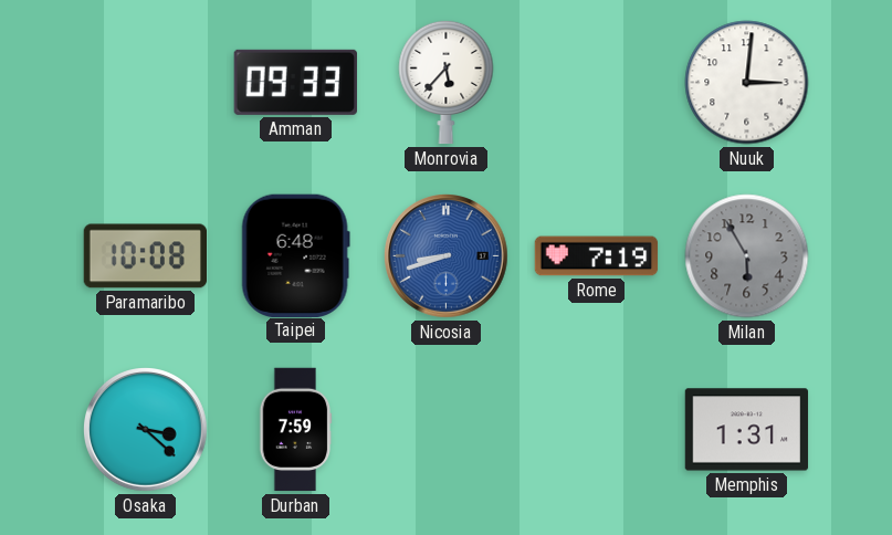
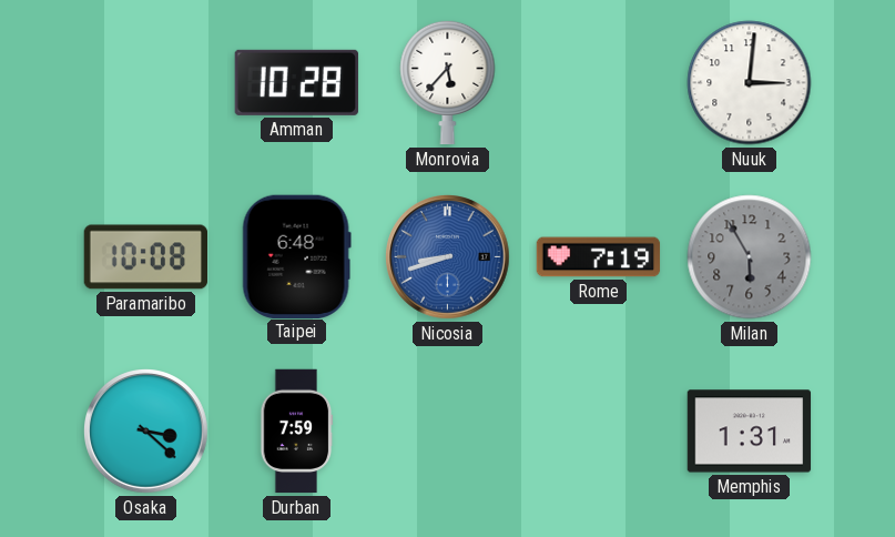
Amman: 09:33 -> 10:28
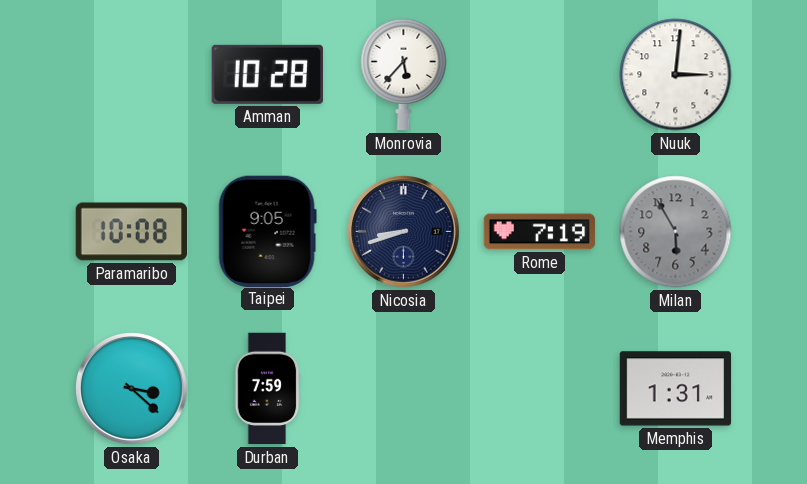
Taipei: 6:48 -> 9:05
Nicosia dial: blue -> navy
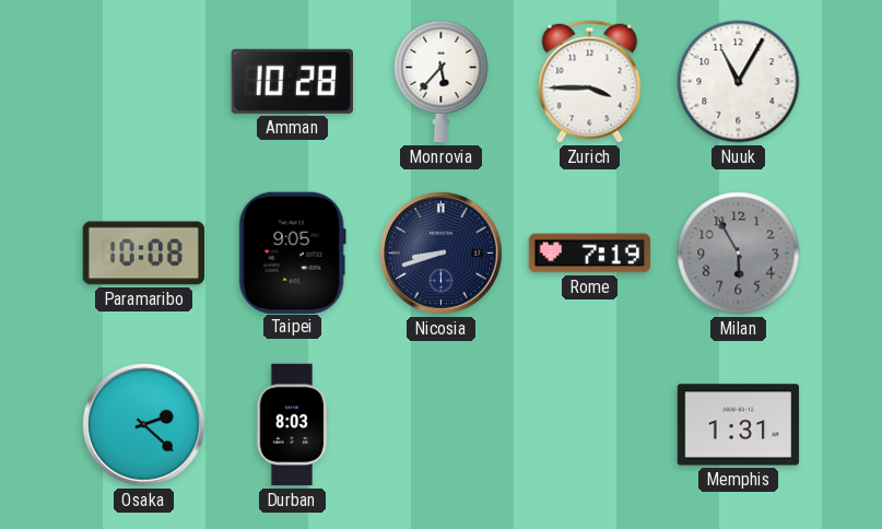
Zurich: none -> 3:45
Nuuk: 3:01 -> 11:05
Osaka: 3:22 -> 2:22
Durban: 7:59 -> 8:03
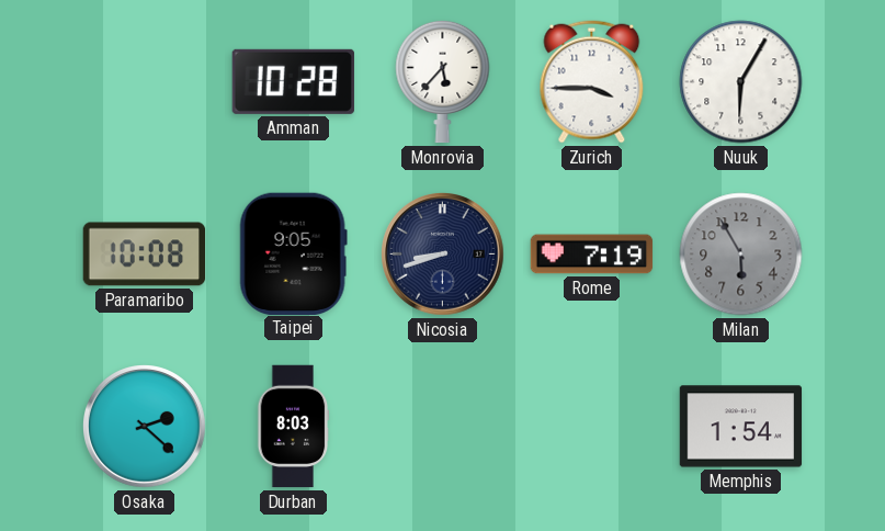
Nuuk: 11:05 -> 6:05
Memphis: 1:31 -> 1:54
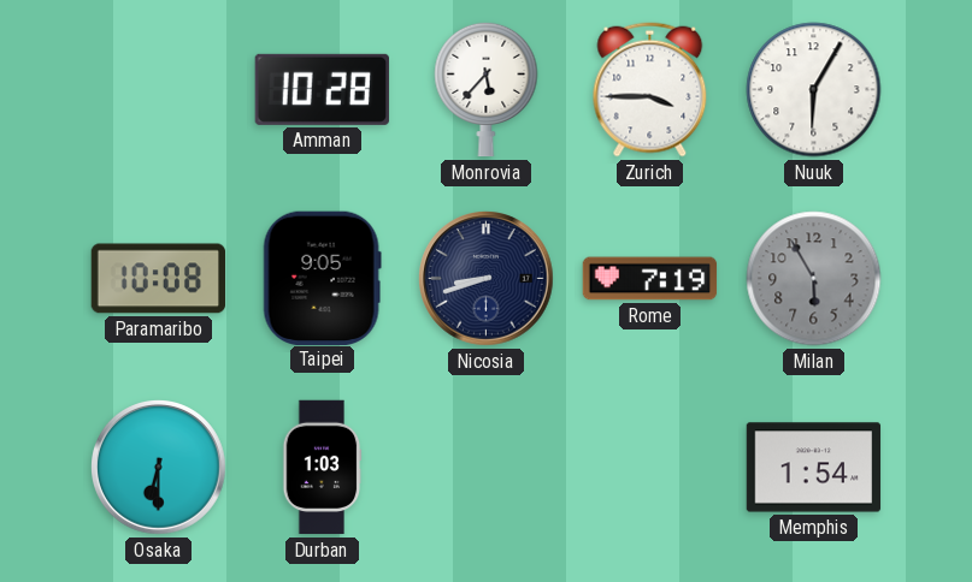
Osaka: 2:22 -> 6:30
Durban: 8:03 -> 1:03
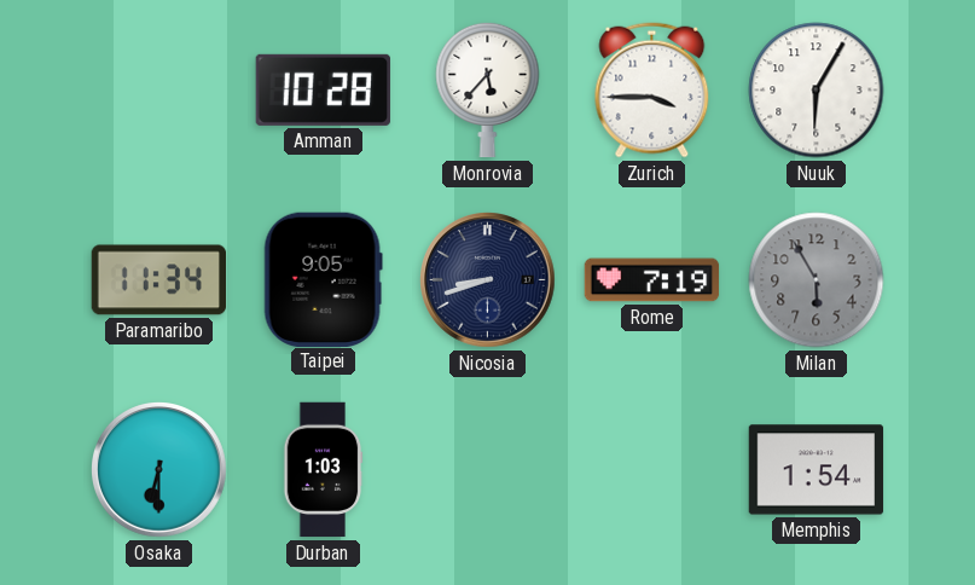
Paramaribo: 10:08 -> 11:34
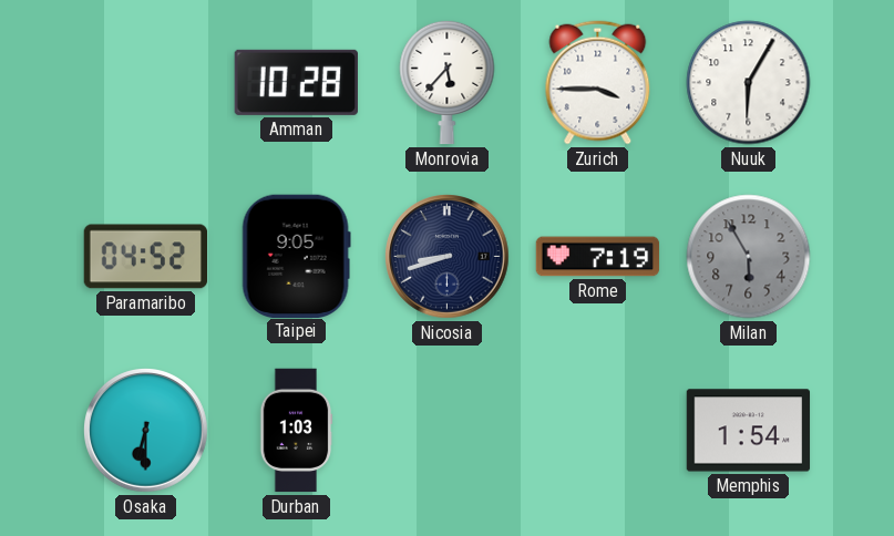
Paramaribo: 11:34 -> 04:52
